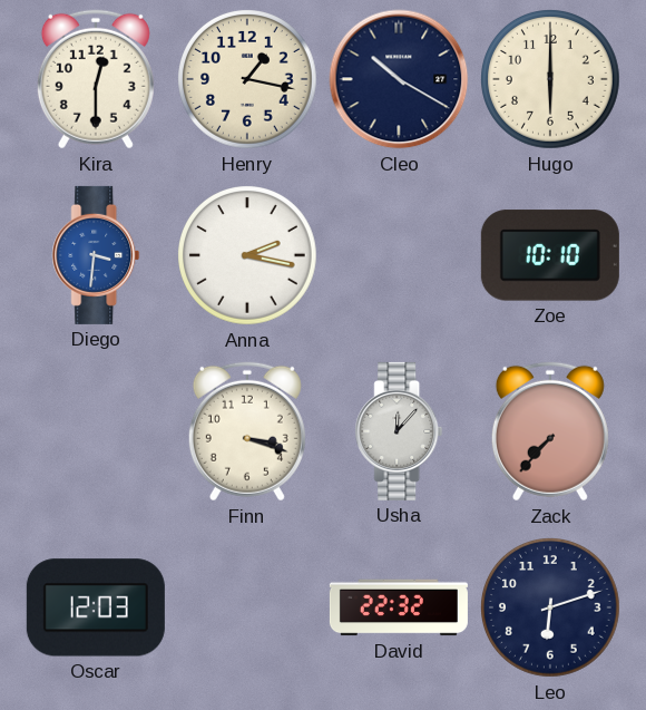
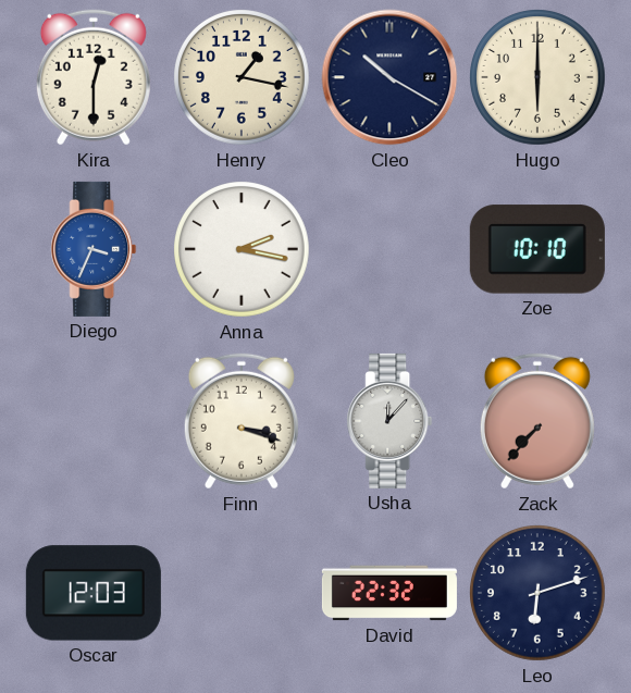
Diego: 3:31 -> 3:34
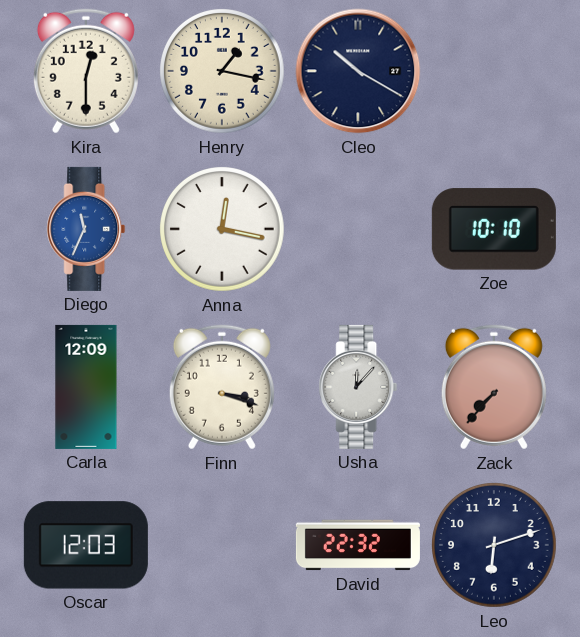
Hugo: 6:00 -> none
Diego: 3:34 -> 11:34
Anna: 2:17 -> 12:17
Carla: none -> 12:09
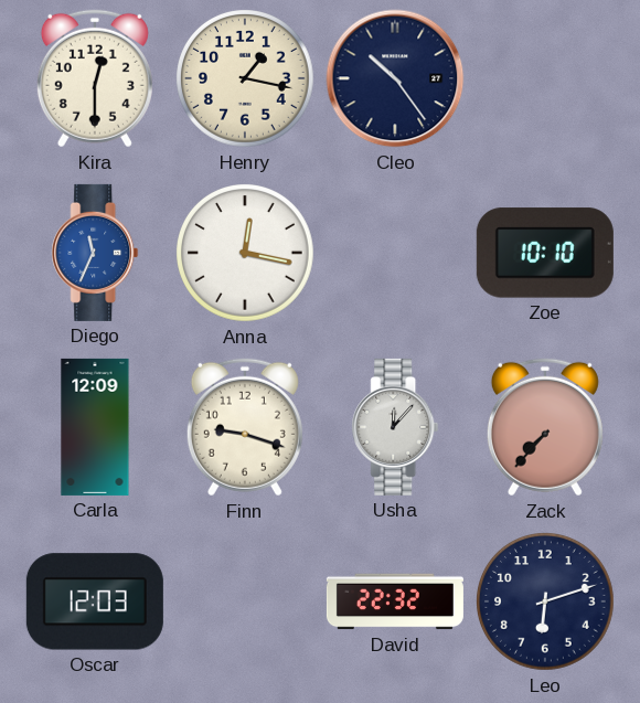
Cleo: 10:20 -> 10:24
Finn: 3:18 -> 9:18
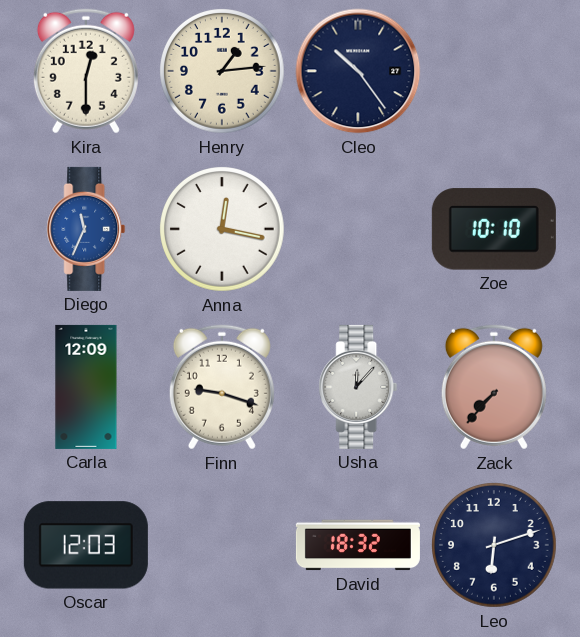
Henry: 1:17 -> 1:14
David: 22:32 -> 18:32
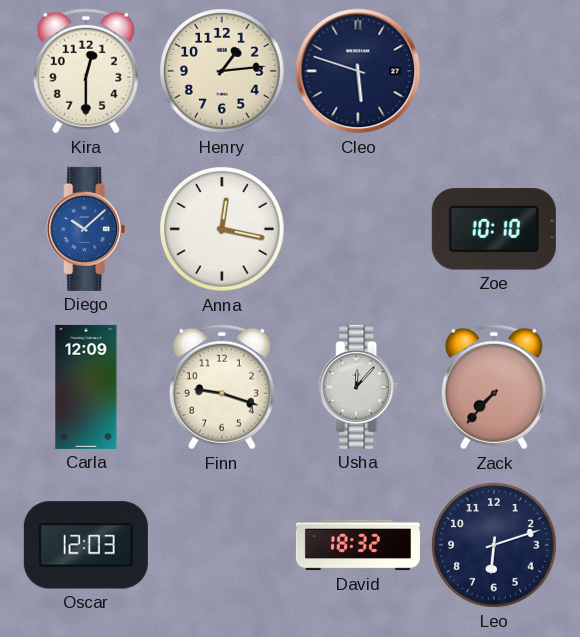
Cleo: 10:24 -> 5:48
Diego: 11:34 -> 10:08
